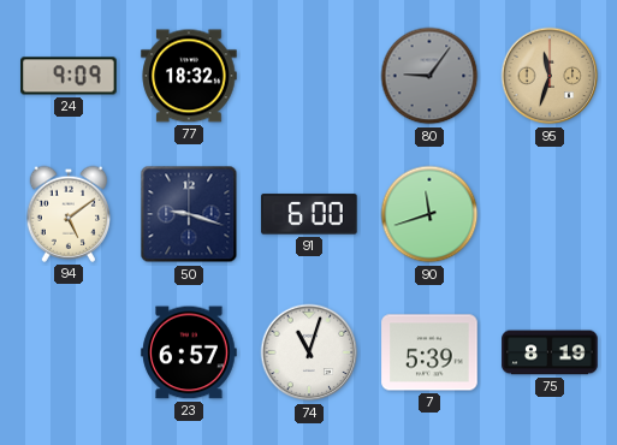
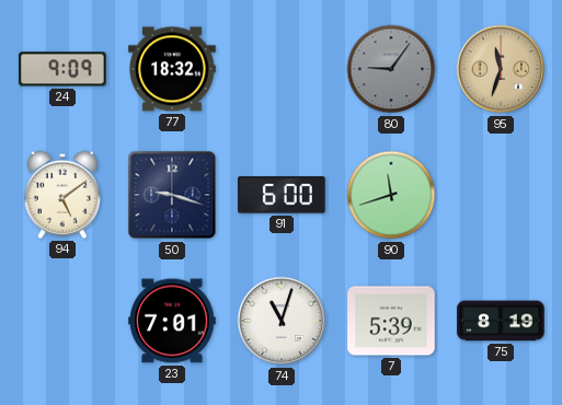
23: 6:57 -> 7:01
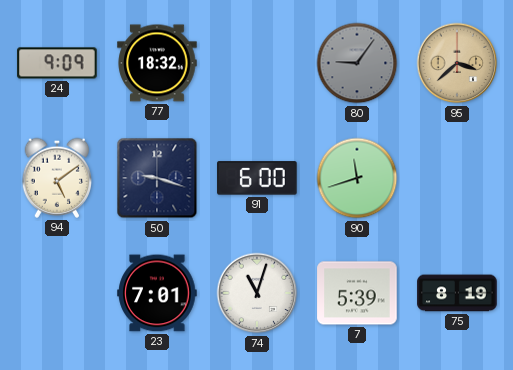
95: 11:33 -> 3:38
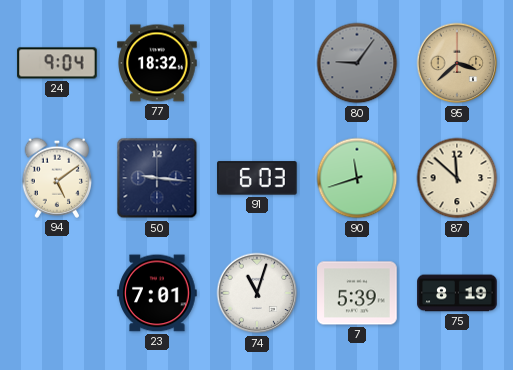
24: 9:09 -> 9:04
50: 9:18 -> 9:16
91: 6:00 -> 6:03
87: none -> 11:52
